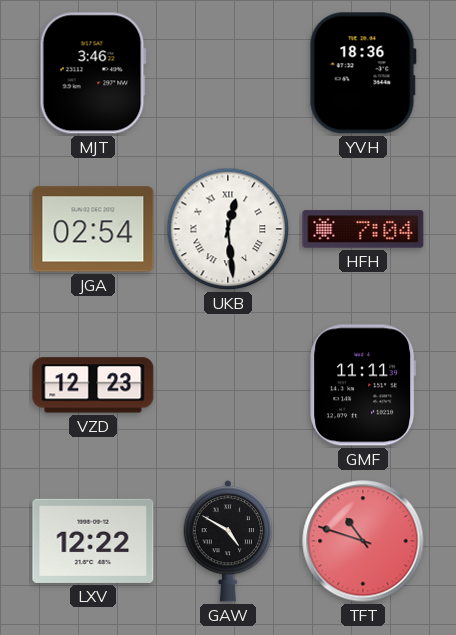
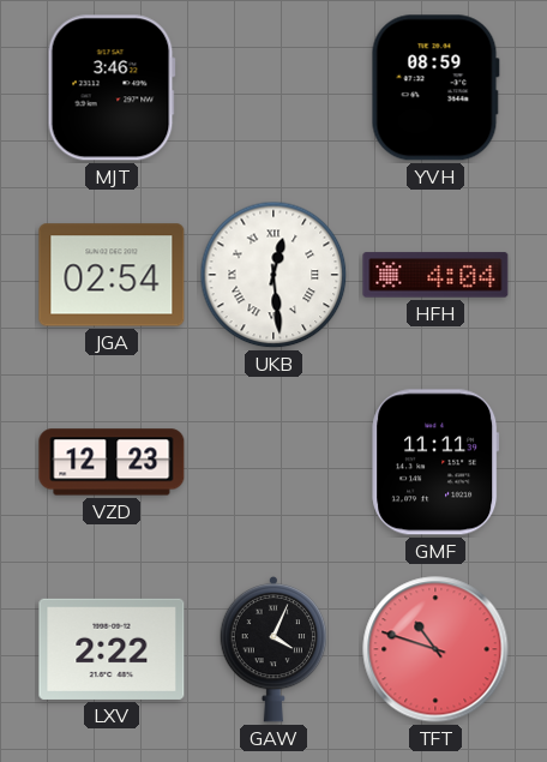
YVH: 18:36 -> 08:59
HFH: 7:04 -> 4:04
LXV: 12:22 -> 2:22
GAW: 4:50 -> 4:04
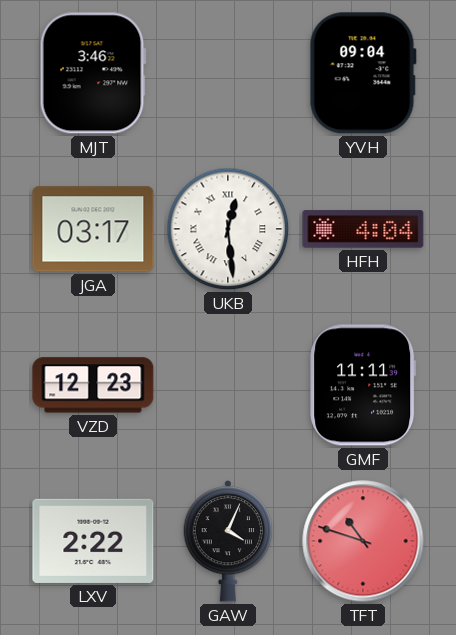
YVH: 08:59 -> 09:04
JGA: 02:54 -> 03:17
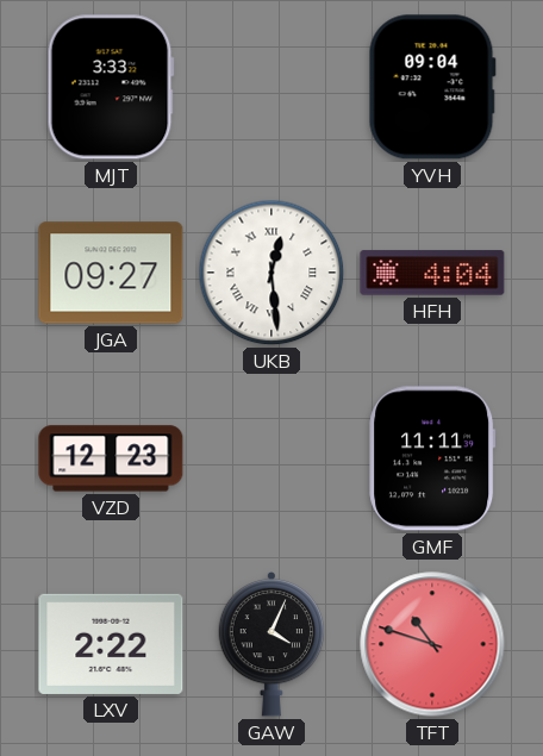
MJT: 3:46 -> 3:33
JGA: 03:17 -> 09:27
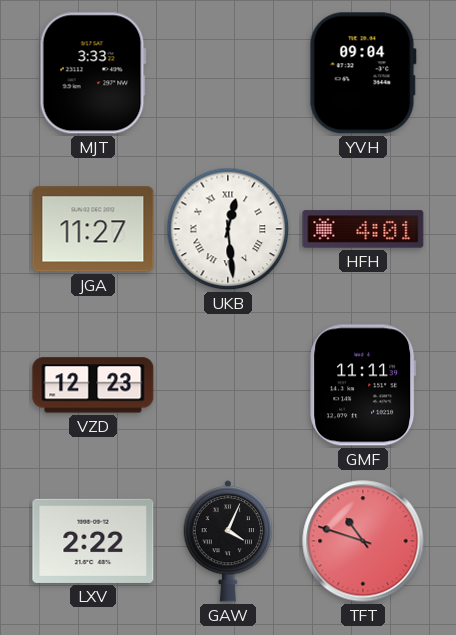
JGA: 09:27 -> 11:27
HFH: 4:04 -> 4:01
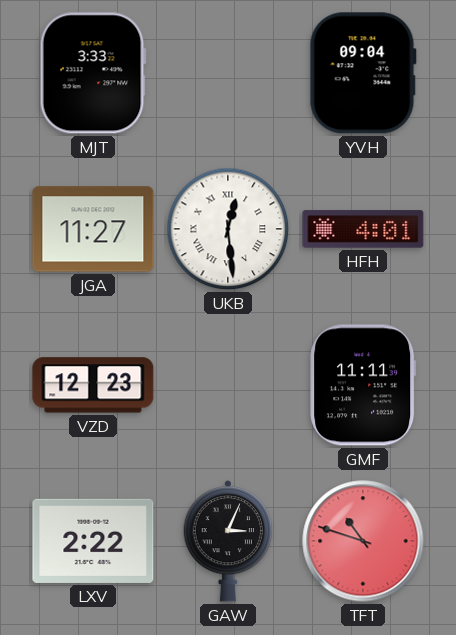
GAW: 4:04 -> 3:04
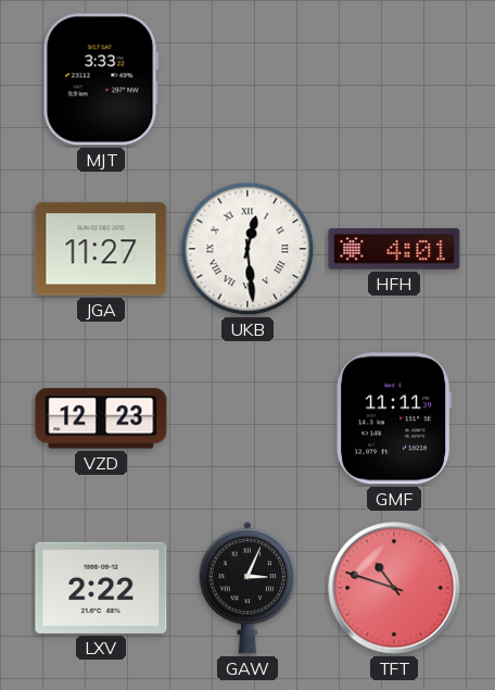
YVH: 09:04 -> none
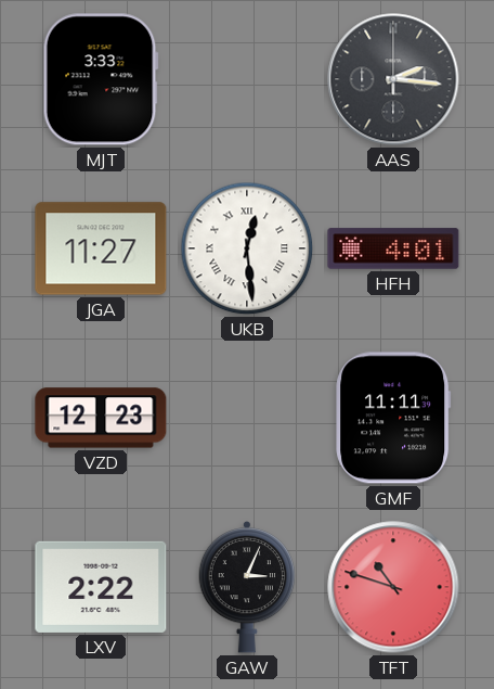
AAS: none -> 2:16
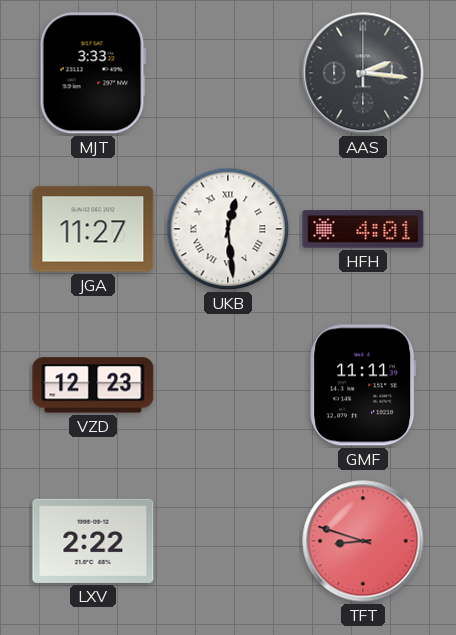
GAW: 3:04 -> none
TFT: 10:48 -> 8:48
